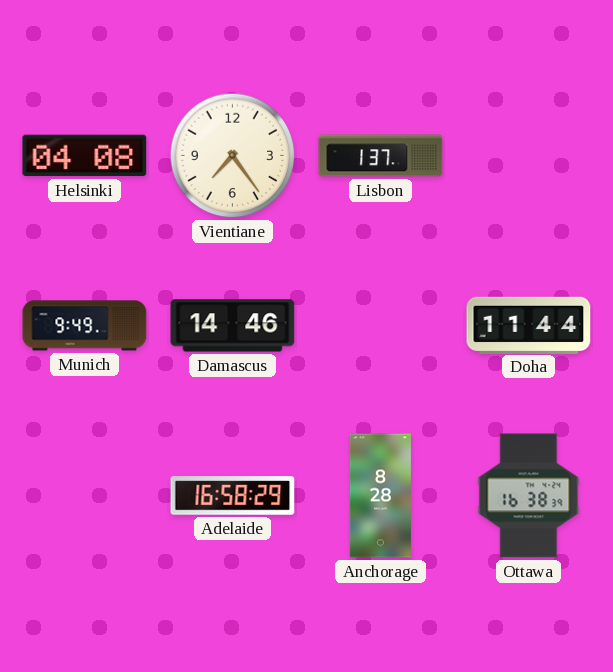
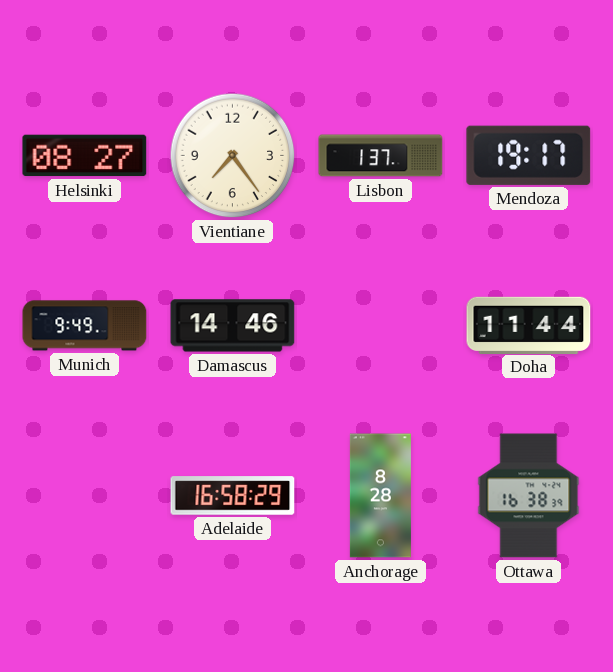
Helsinki: 04:08 -> 08:27
Mendoza: none -> 19:17
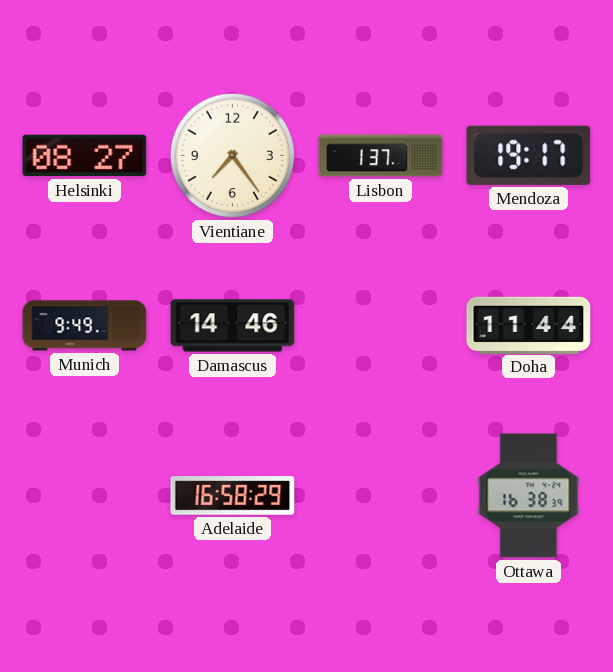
Anchorage: 8:28 -> none
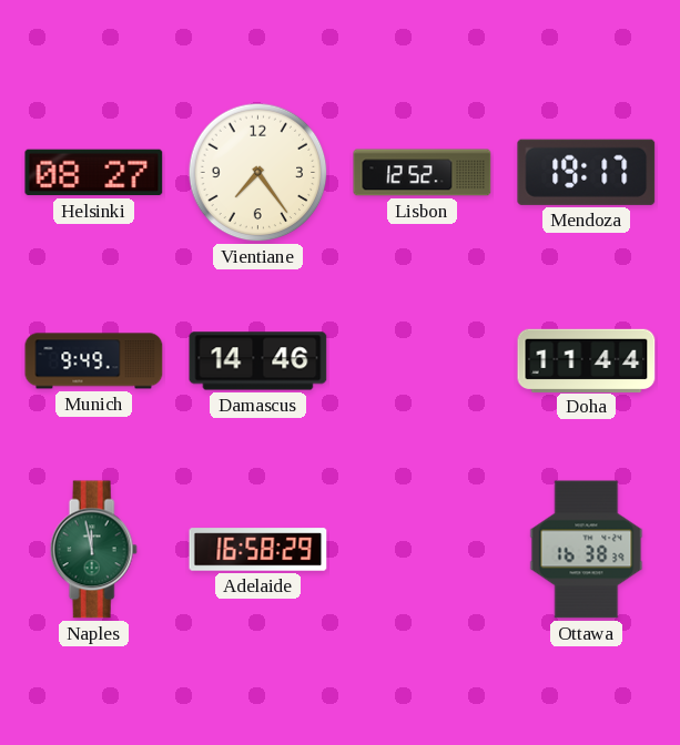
Lisbon: 1:37 -> 12:52
Naples: none -> 11:58
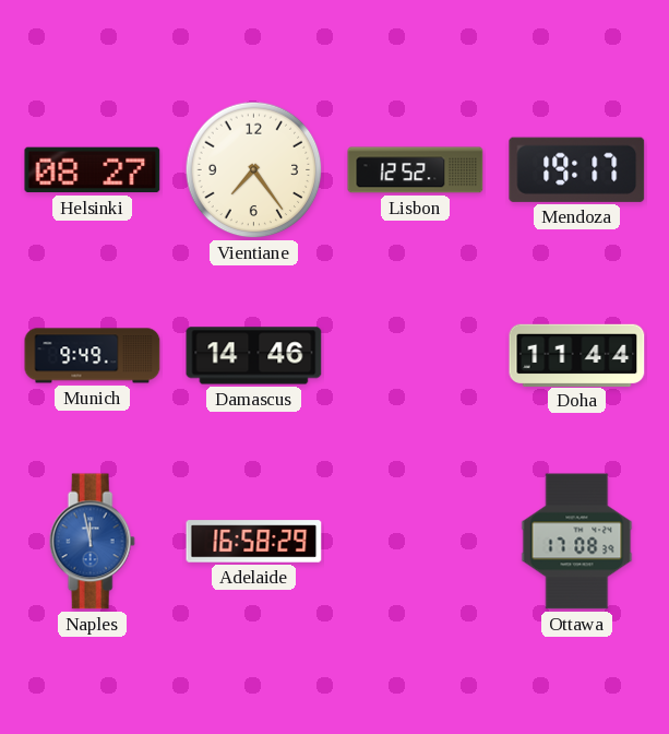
Naples dial: green -> blue
Ottawa: 16:38 -> 17:08
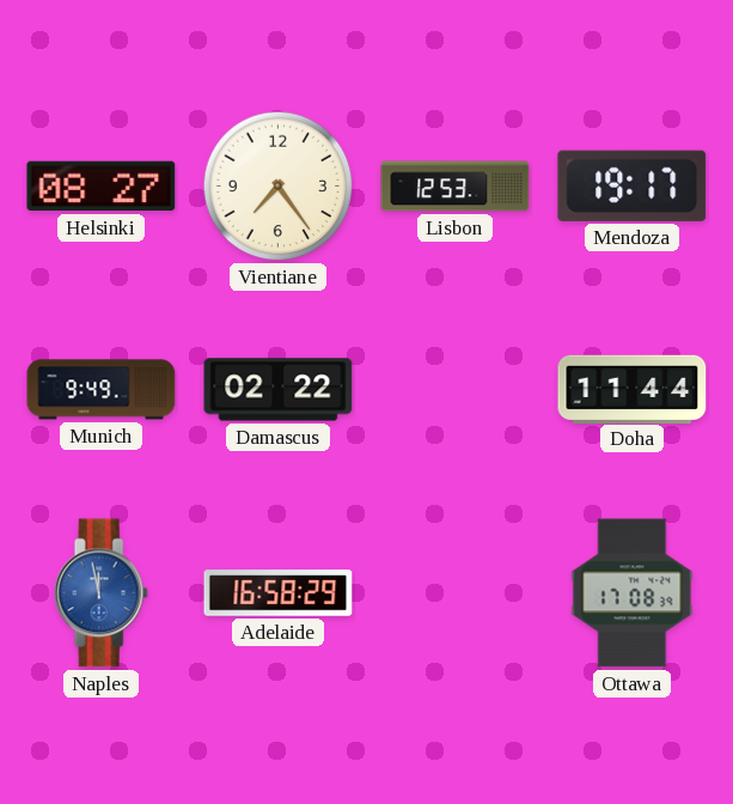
Lisbon: 12:52 -> 12:53
Damascus: 14:46 -> 02:22
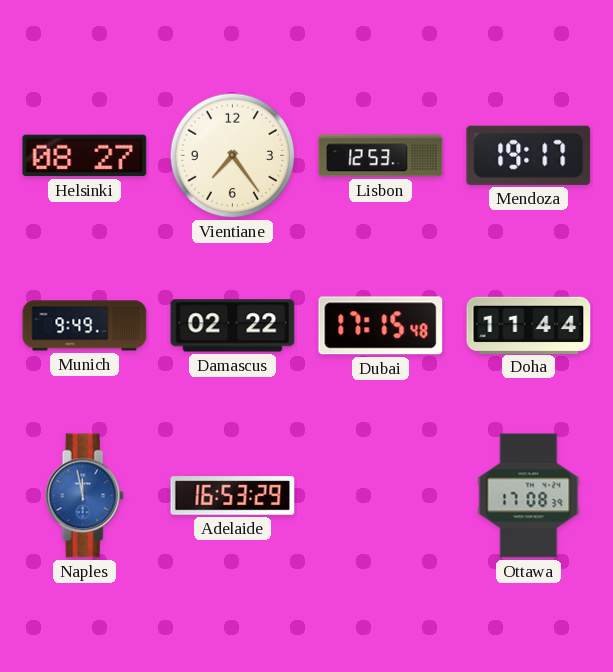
Dubai: none -> 17:15
Adelaide: 16:58 -> 16:53
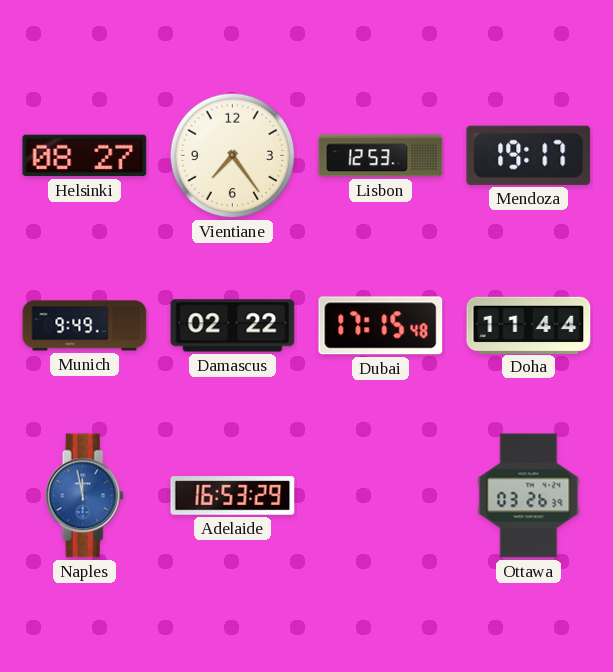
Ottawa: 17:08 -> 03:26
